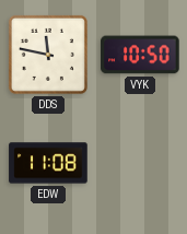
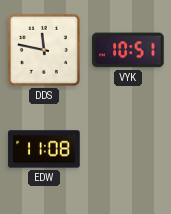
VYK: 10:50 -> 10:51
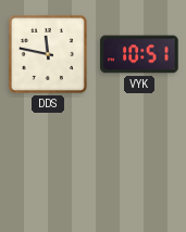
EDW: 11:08 -> none
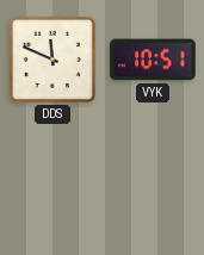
DDS: 11:47 -> 11:49
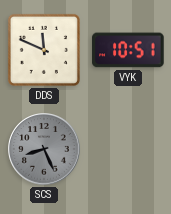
SCS: none -> 8:26
